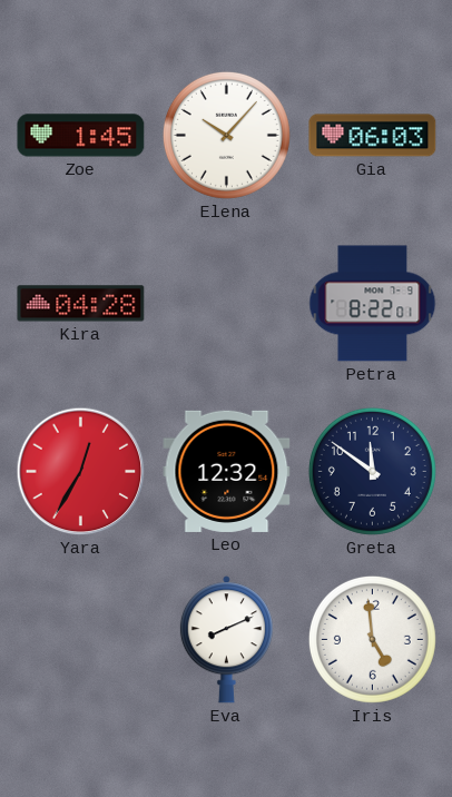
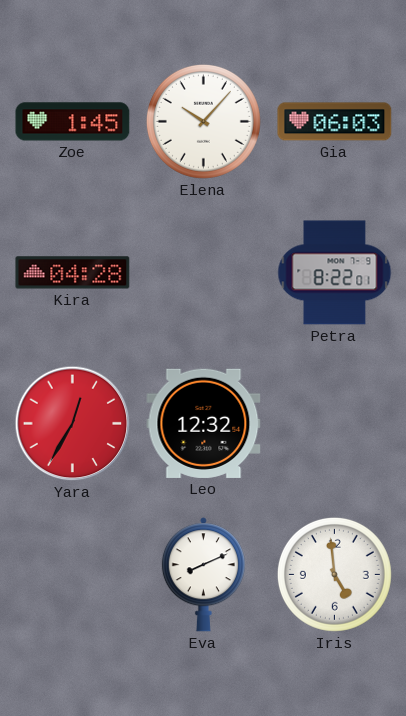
Greta: 11:51 -> none
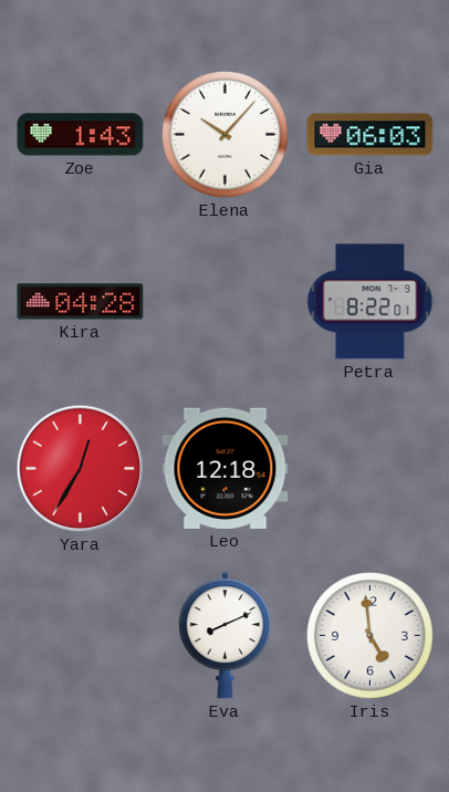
Zoe: 1:45 -> 1:43
Leo: 12:32 -> 12:18
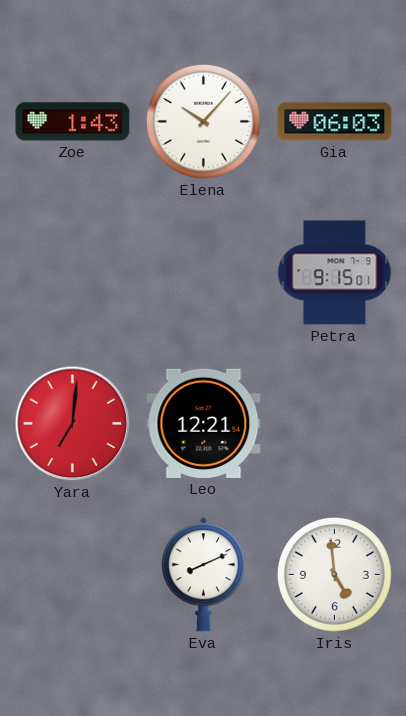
Kira: 04:28 -> none
Petra: 8:22 -> 9:15
Yara: 12:35 -> 7:01
Leo: 12:18 -> 12:21
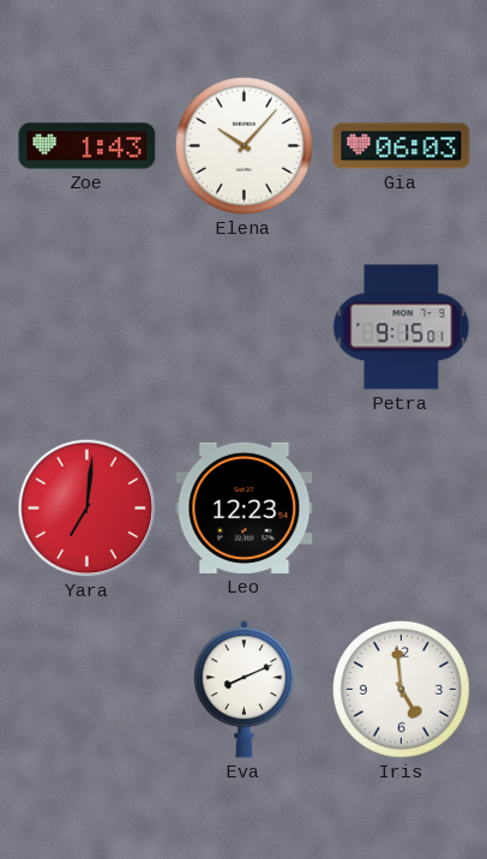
Leo: 12:21 -> 12:23
